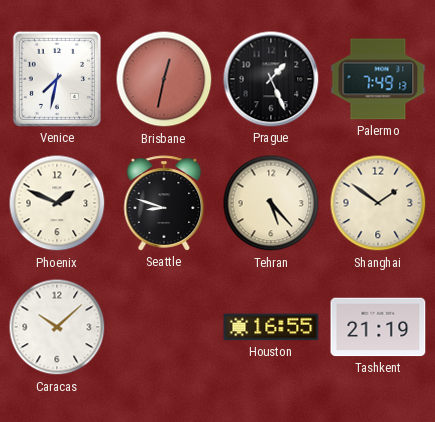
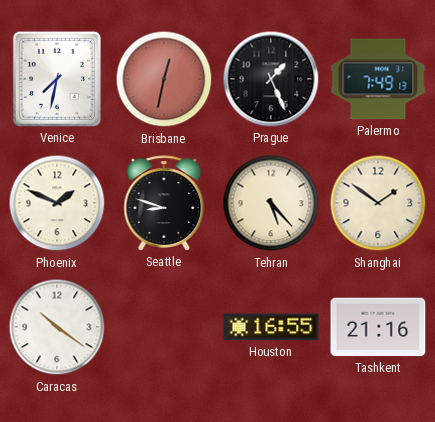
Caracas: 10:08 -> 10:21
Tashkent: 21:19 -> 21:16
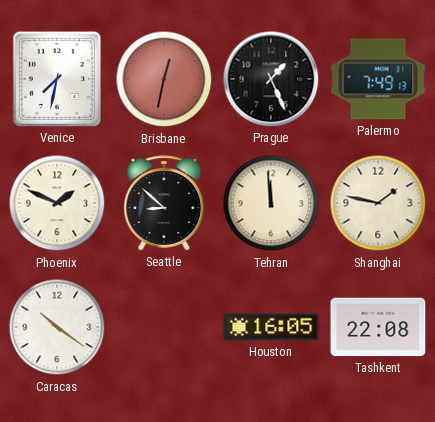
Seattle: 8:48 -> 8:52
Tehran: 5:23 -> 11:59
Shanghai: 1:51 -> 1:47
Houston: 16:55 -> 16:05
Tashkent: 21:16 -> 22:08
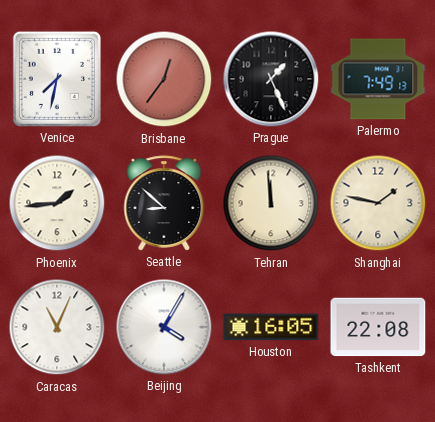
Brisbane: 12:32 -> 12:36
Phoenix: 1:49 -> 1:44
Caracas: 10:21 -> 11:04
Beijing: none -> 4:05
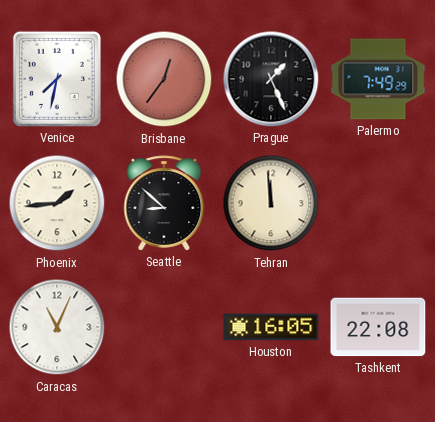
Palermo: 7:49:13 -> 7:49:29
Shanghai: 1:47 -> none
Beijing: 4:05 -> none
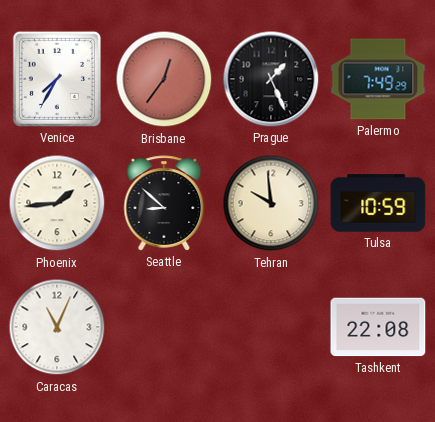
Venice: 7:32 -> 7:35
Tehran: 11:59 -> 9:59
Tulsa: none -> 10:59
Houston: 16:05 -> none
